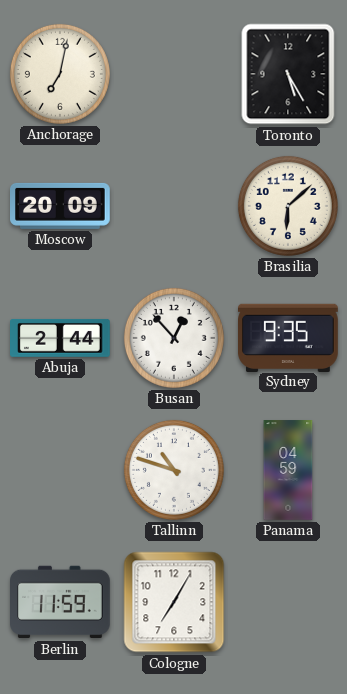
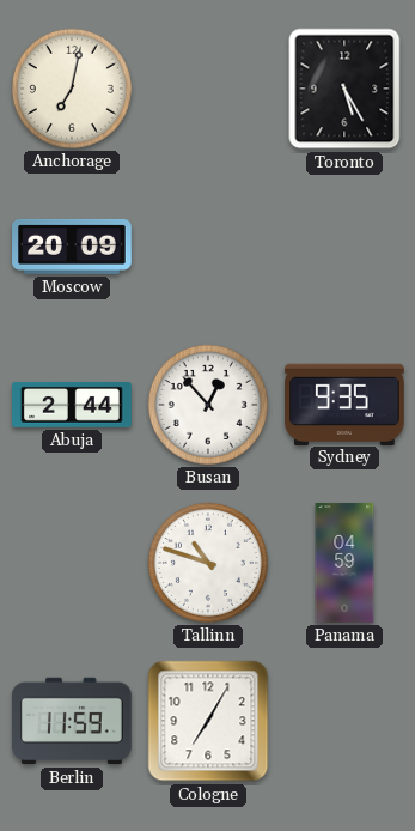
Brasilia: 6:08 -> none
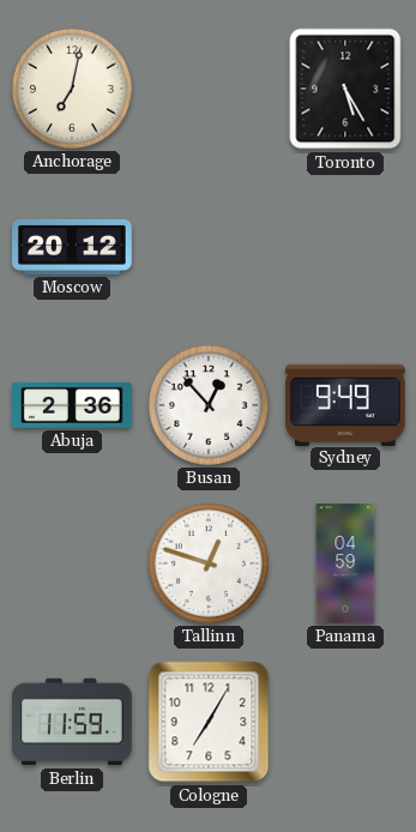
Moscow: 20:09 -> 20:12
Abuja: 2:44 -> 2:36
Sydney: 9:35 -> 9:49
Tallinn: 10:48 -> 12:48
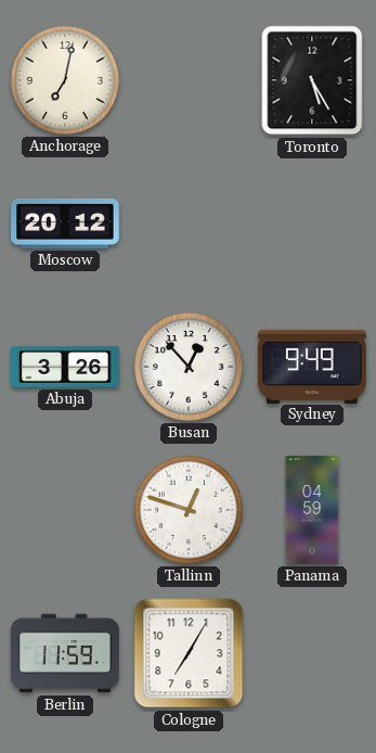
Abuja: 2:36 -> 3:26
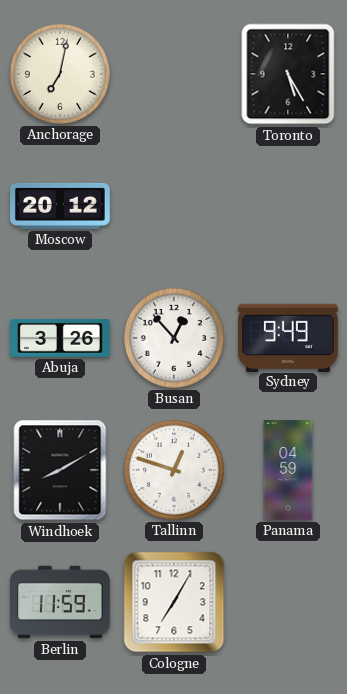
Windhoek: none -> 8:10
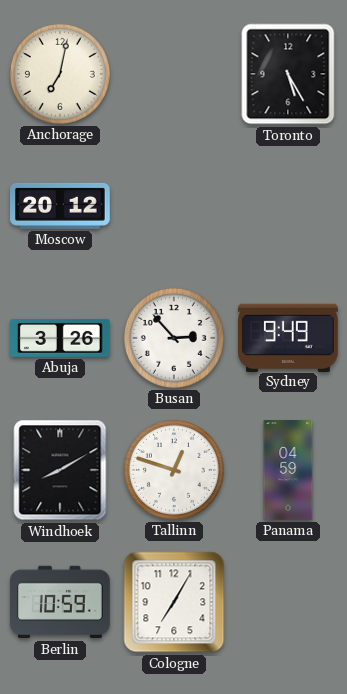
Busan: 12:53 -> 2:53
Berlin: 11:59 -> 10:59
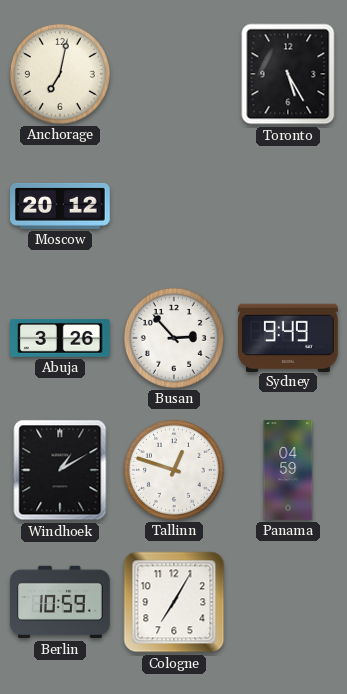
Windhoek: 8:10 -> 1:10
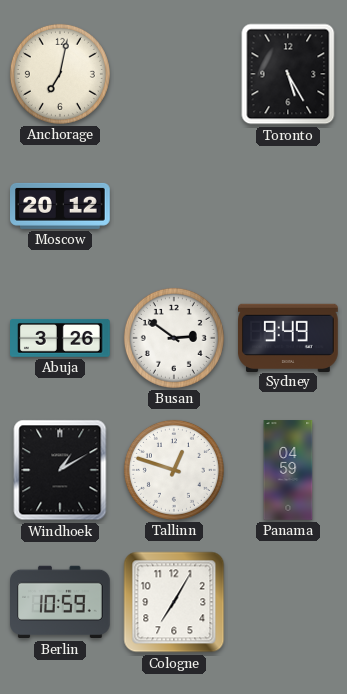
Busan: 2:53 -> 2:51
